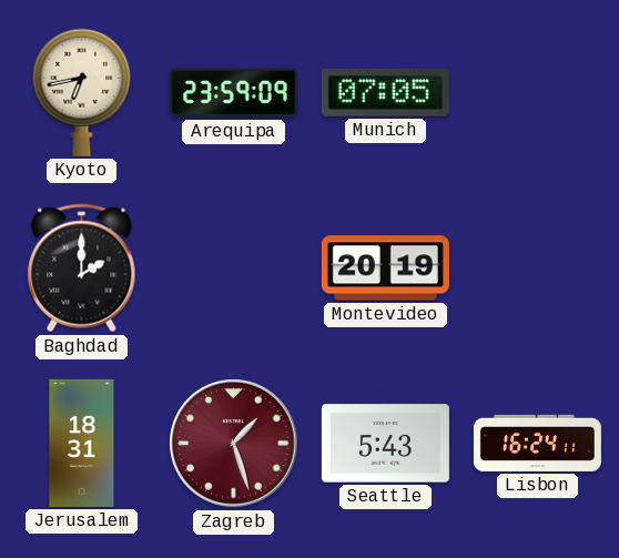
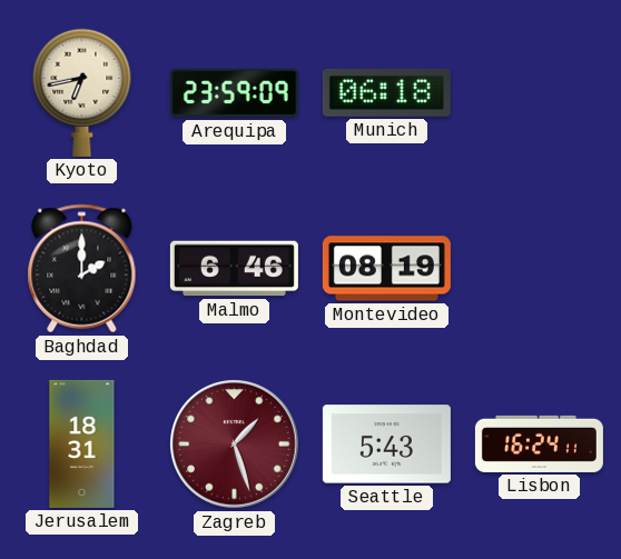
Munich: 07:05 -> 06:18
Malmo: none -> 6:46
Montevideo: 20:19 -> 08:19
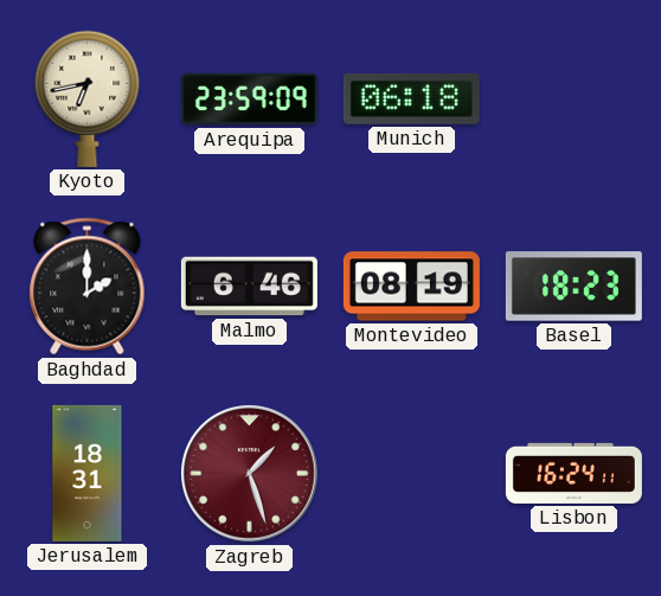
Basel: none -> 18:23
Seattle: 5:43 -> none
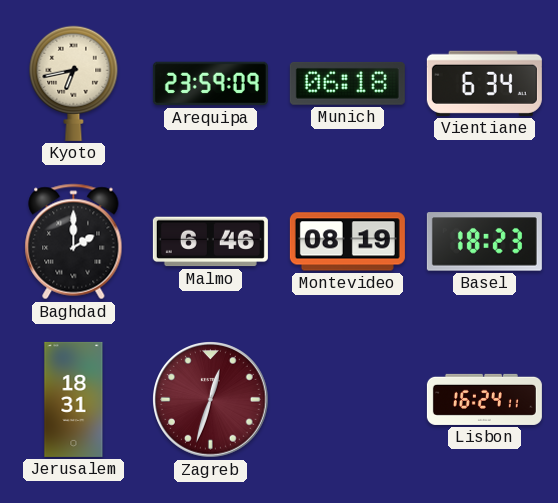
Vientiane: none -> 6:34
Zagreb: 1:27 -> 12:33
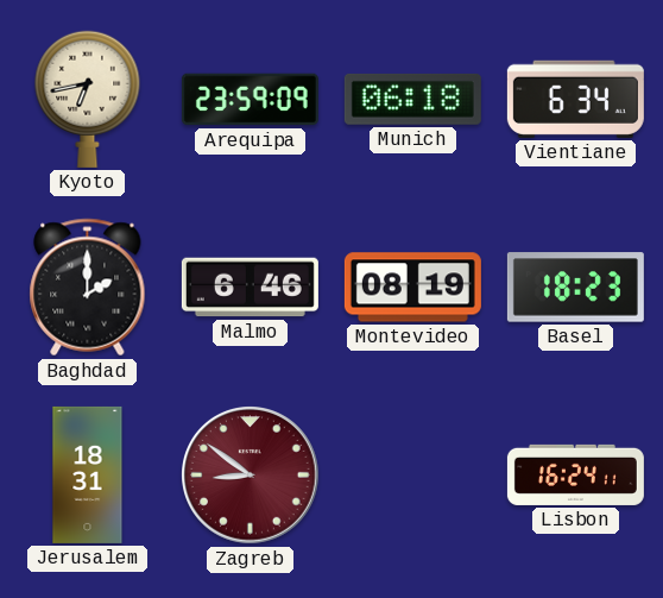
Zagreb: 12:33 -> 8:51
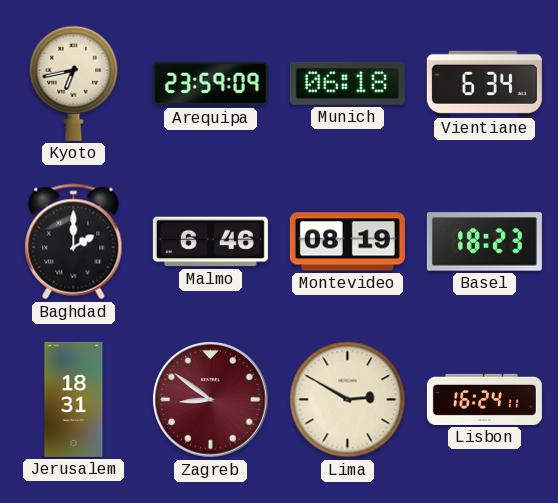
Lima: none -> 2:50
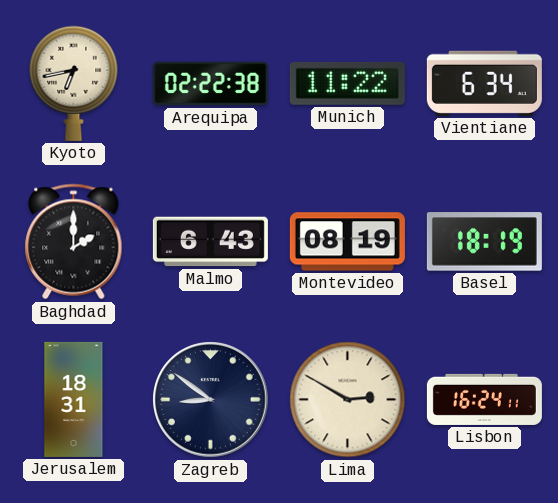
Arequipa: 23:59 -> 02:22
Munich: 06:18 -> 11:22
Malmo: 6:46 -> 6:43
Basel: 18:23 -> 18:19
Zagreb dial: burgundy -> navy
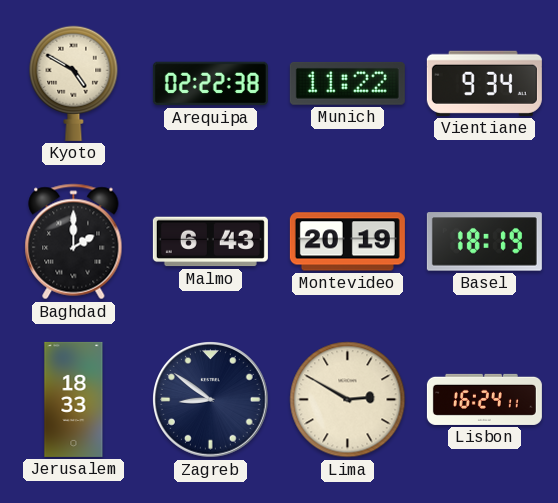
Kyoto: 6:43 -> 4:50
Vientiane: 6:34 -> 9:34
Montevideo: 08:19 -> 20:19
Jerusalem: 18:31 -> 18:33
